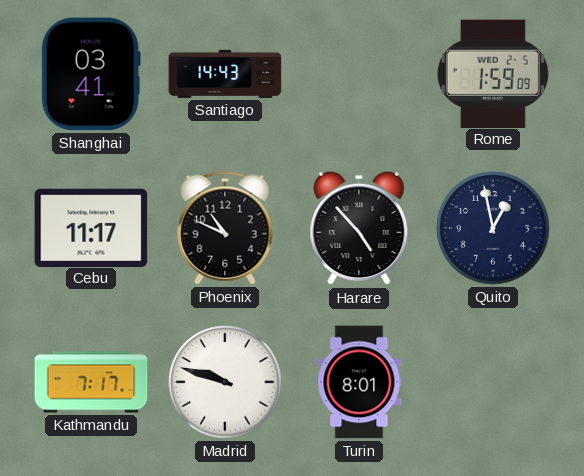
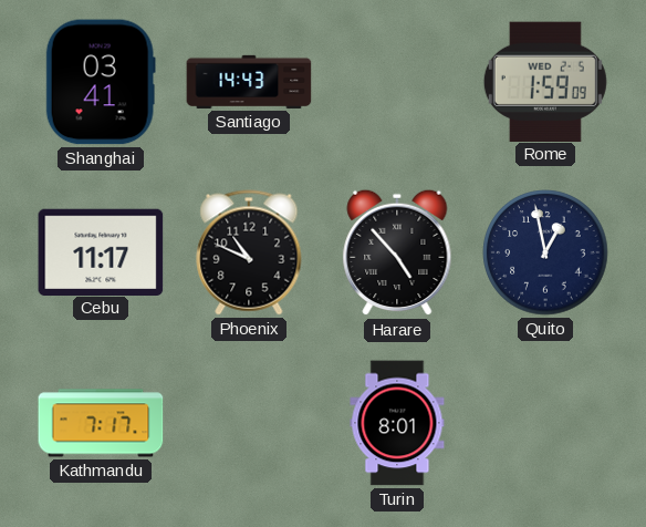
Madrid: 9:48 -> none
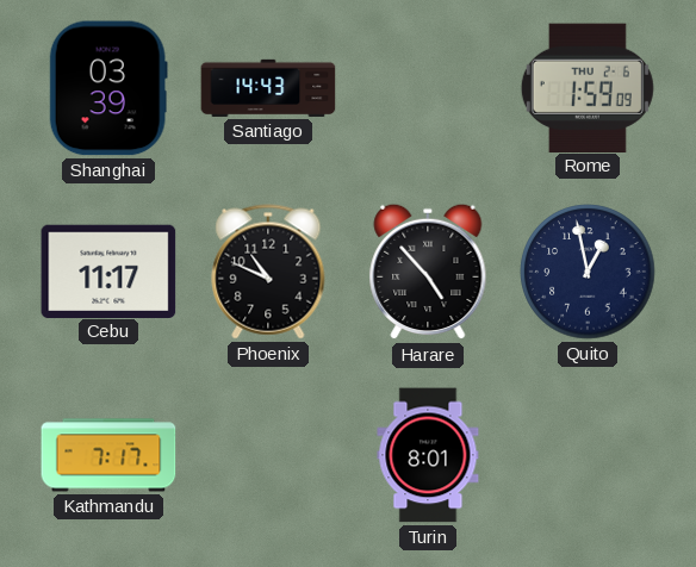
Shanghai: 03:41 -> 03:39
Rome date: WED 2-5 -> THU 2-6
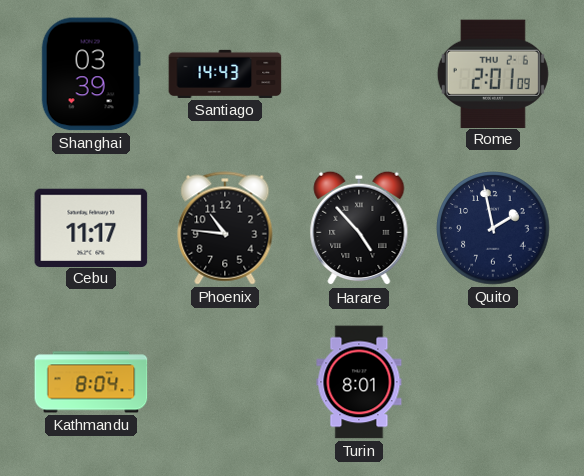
Rome: 1:59 -> 2:01
Phoenix: 10:49 -> 10:46
Quito: 12:58 -> 1:58
Kathmandu: 7:17 -> 8:04
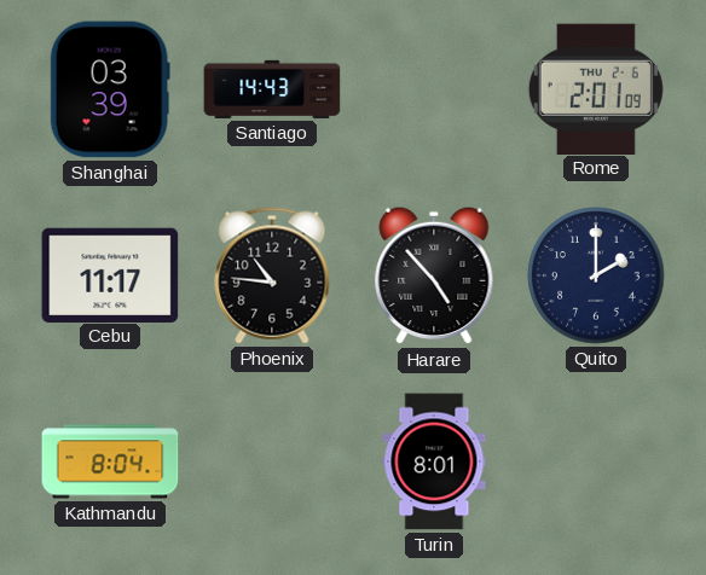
Quito: 1:58 -> 2:00
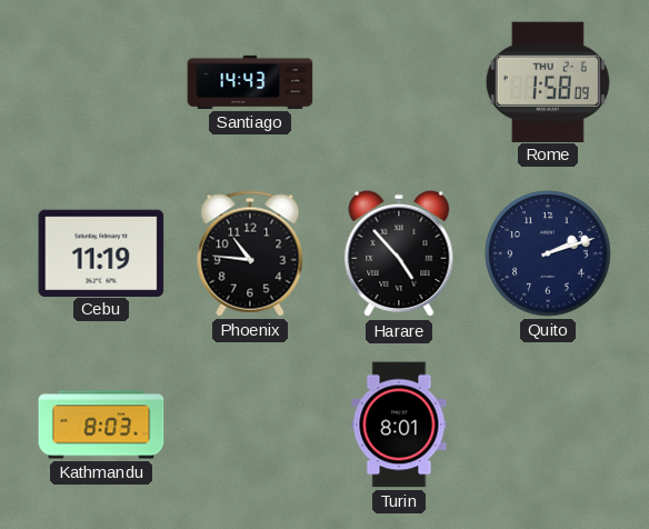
Shanghai: 03:39 -> none
Rome: 2:01 -> 1:58
Cebu: 11:17 -> 11:19
Quito: 2:00 -> 2:12
Kathmandu: 8:04 -> 8:03
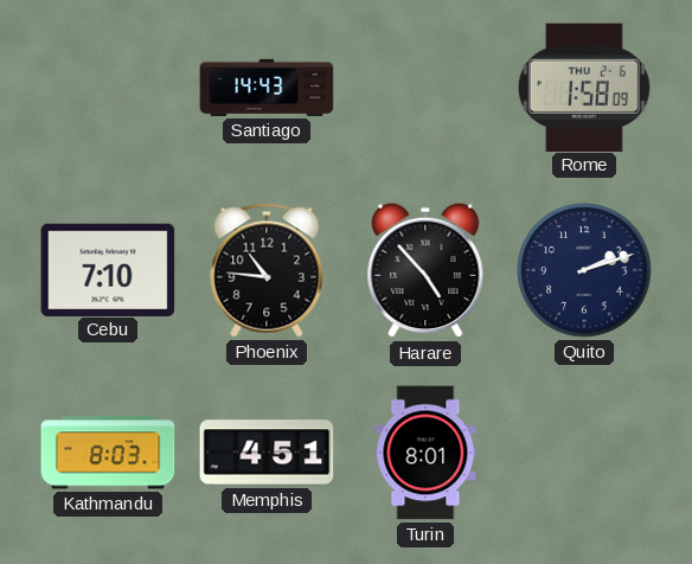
Cebu: 11:19 -> 7:10
Memphis: none -> 4:51
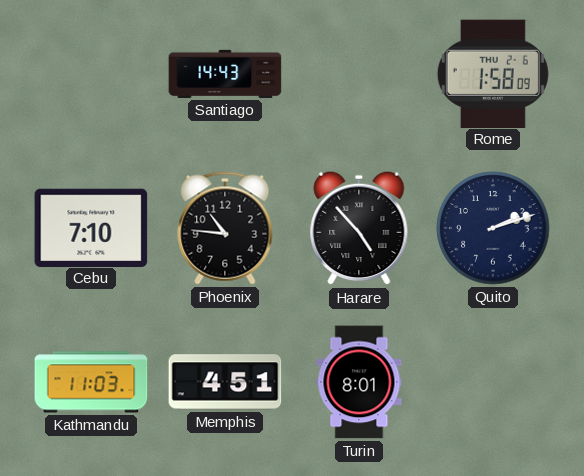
Kathmandu: 8:03 -> 11:03
